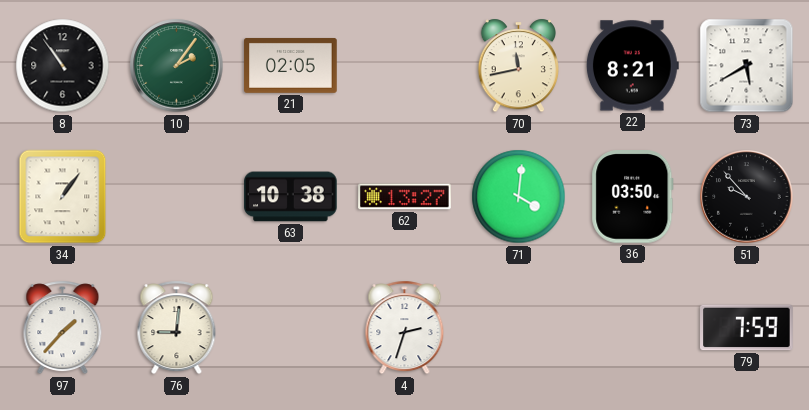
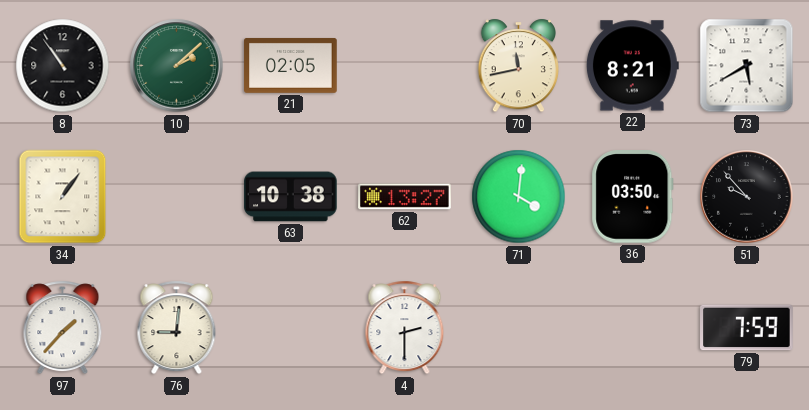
10: 2:06 -> 2:08
4: 2:33 -> 2:30
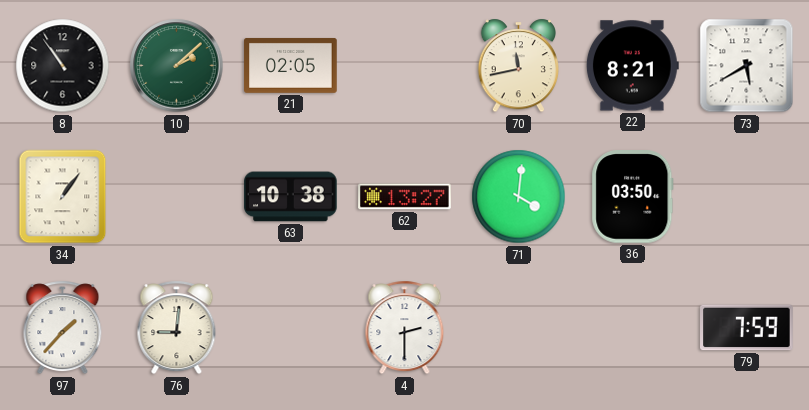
51: 9:53 -> none
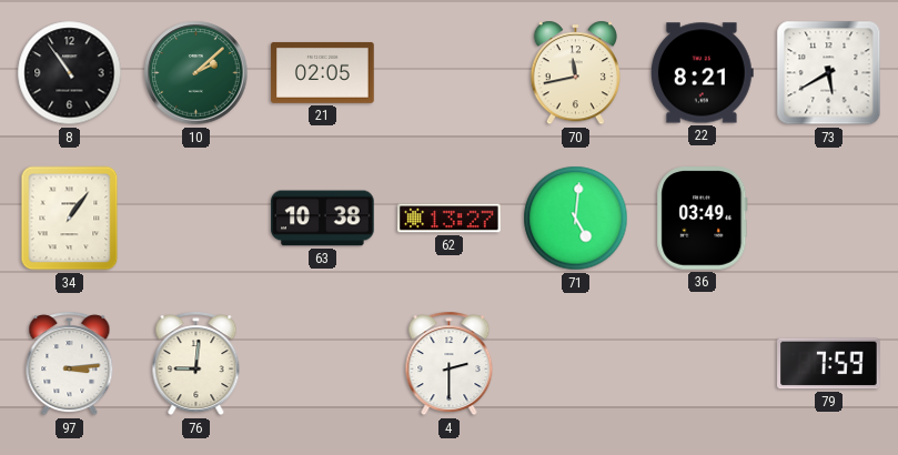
71: 4:01 -> 5:01
36: 03:50 -> 03:49
97: 1:37 -> 3:14
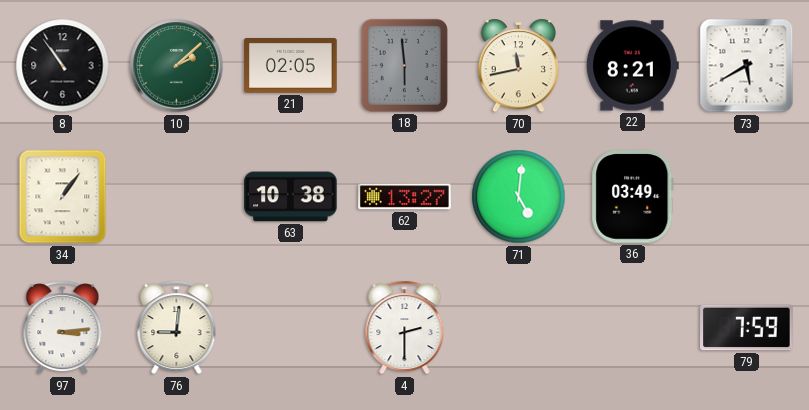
18: none -> 5:59
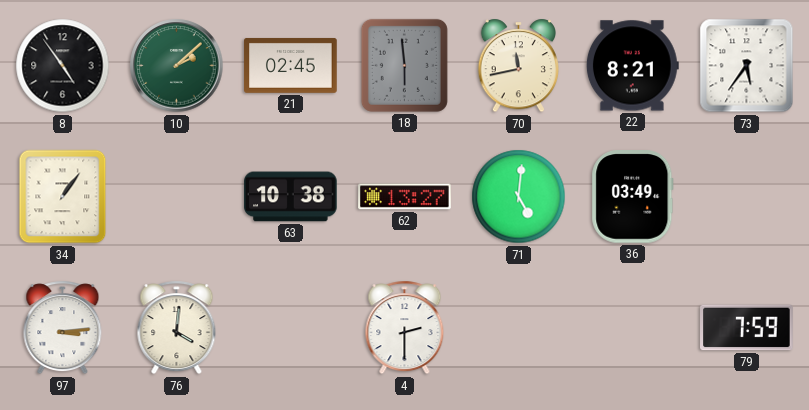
8: 10:54 -> 4:54
21: 02:05 -> 02:45
73: 5:40 -> 5:36
76: 9:01 -> 4:01
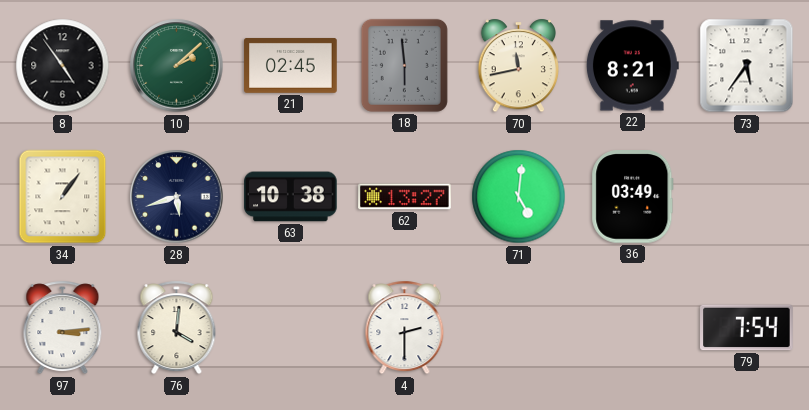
28: none -> 5:42
79: 7:59 -> 7:54
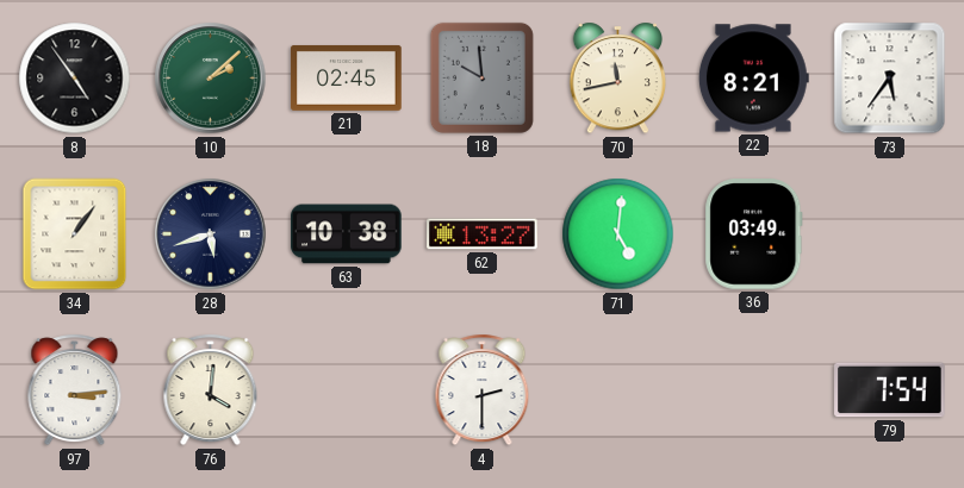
18: 5:59 -> 9:59
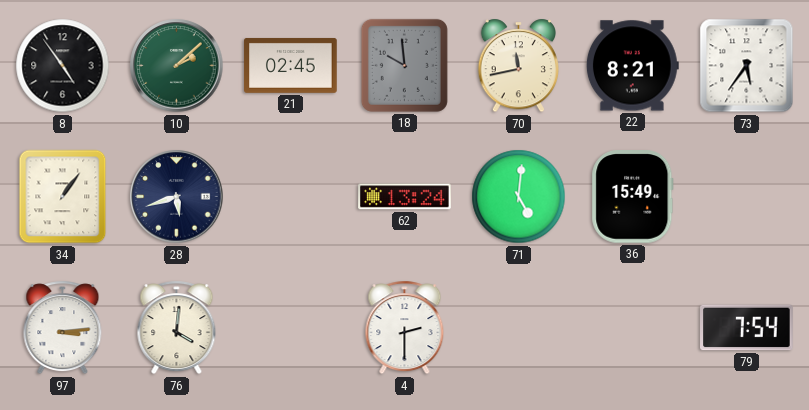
63: 10:38 -> none
62: 13:27 -> 13:24
36: 03:49 -> 15:49
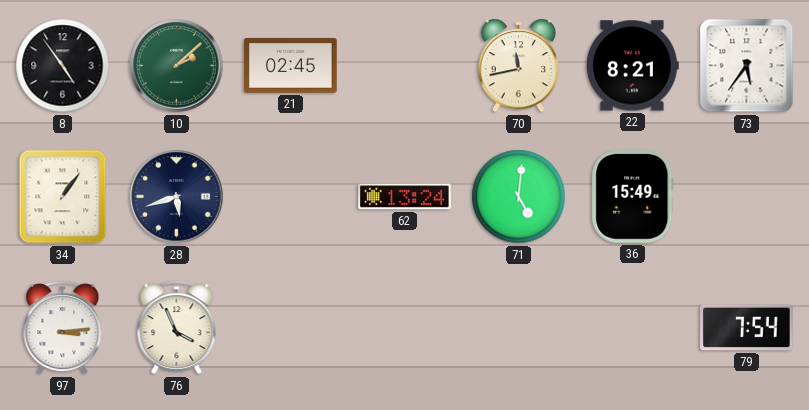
18: 9:59 -> none
76: 4:01 -> 3:56
4: 2:30 -> none
